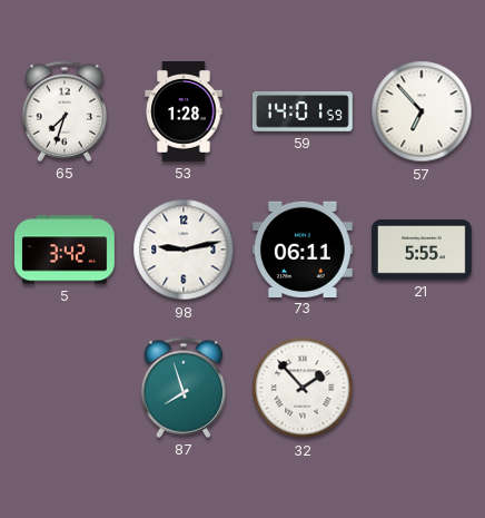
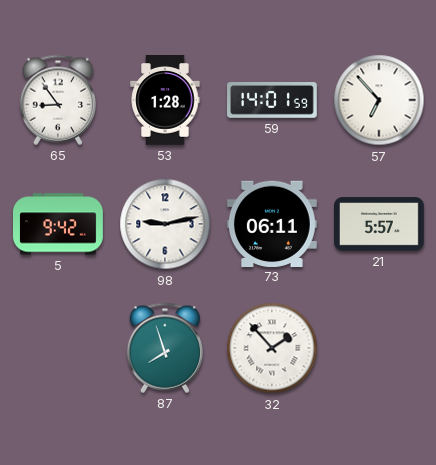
65: 7:33 -> 8:54
5: 3:42 -> 9:42
21: 5:55 -> 5:57
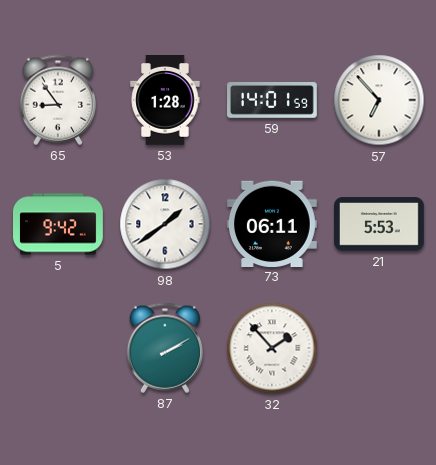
98: 9:13 -> 1:39
21: 5:57 -> 5:53
87: 7:57 -> 2:10
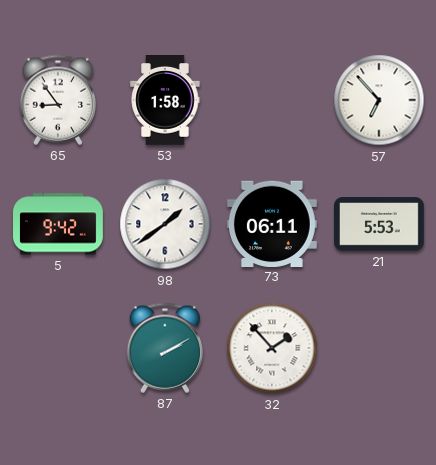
53: 1:28 -> 1:58
59: 14:01 -> none
